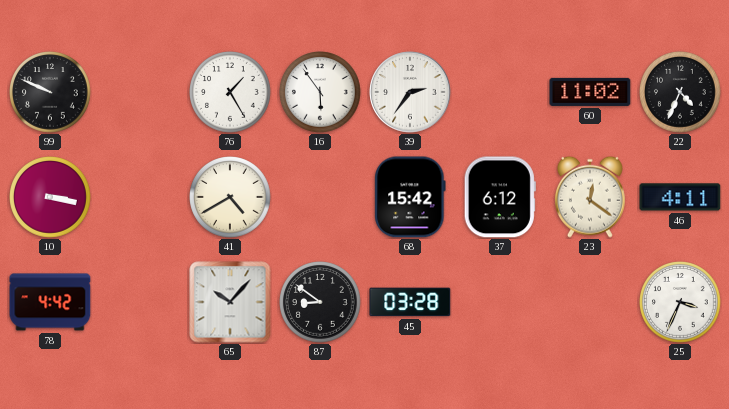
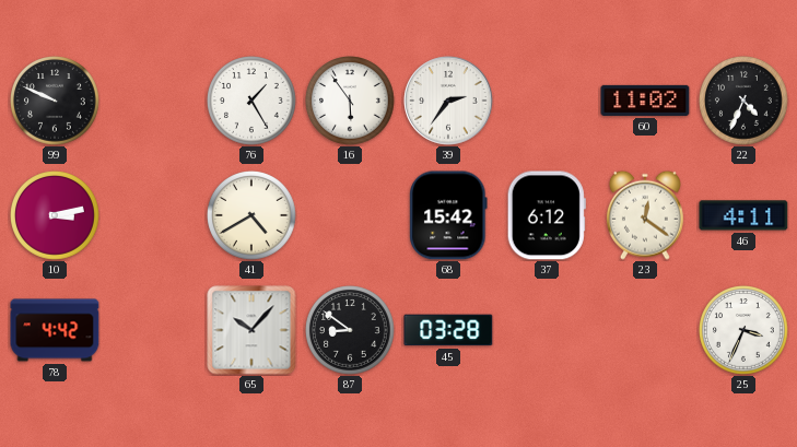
10: 3:17 -> 3:13
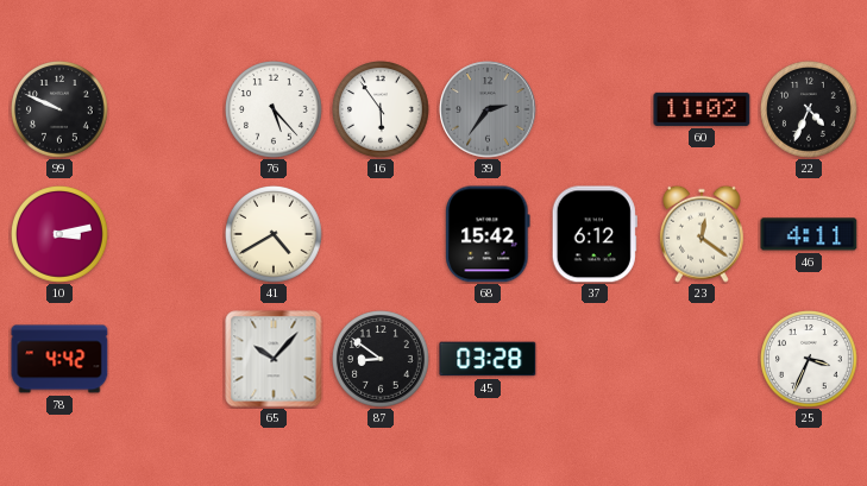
76: 1:25 -> 5:23
39 dial: white -> grey
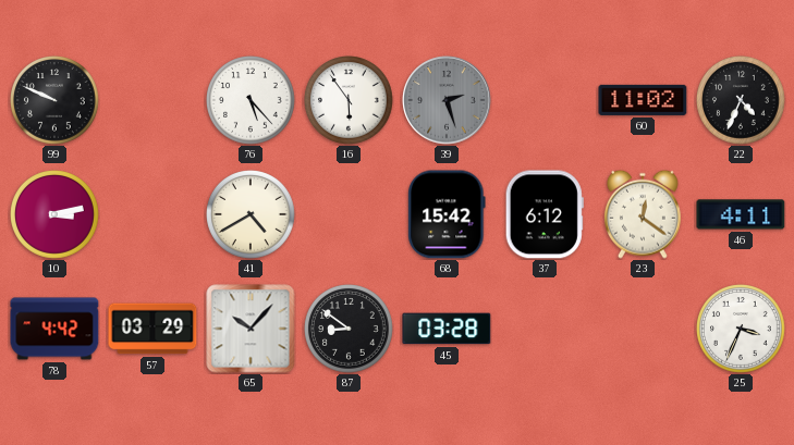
39: 2:36 -> 2:27
57: none -> 03:29
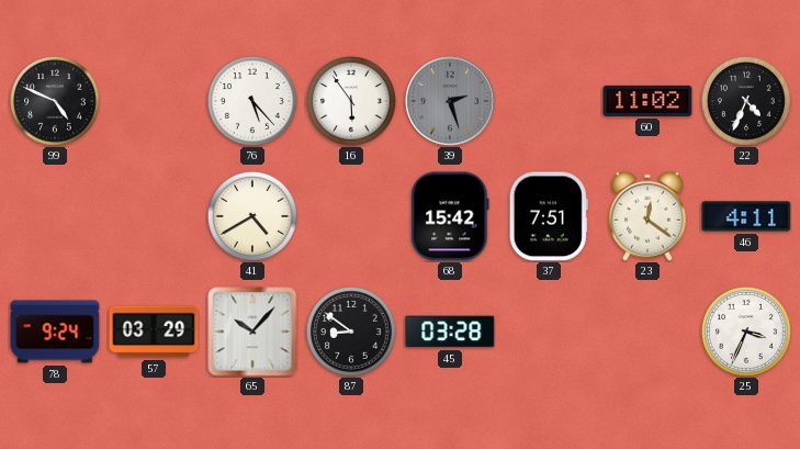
99: 9:49 -> 4:49
10: 3:13 -> none
37: 6:12 -> 7:51
78: 4:42 -> 9:24
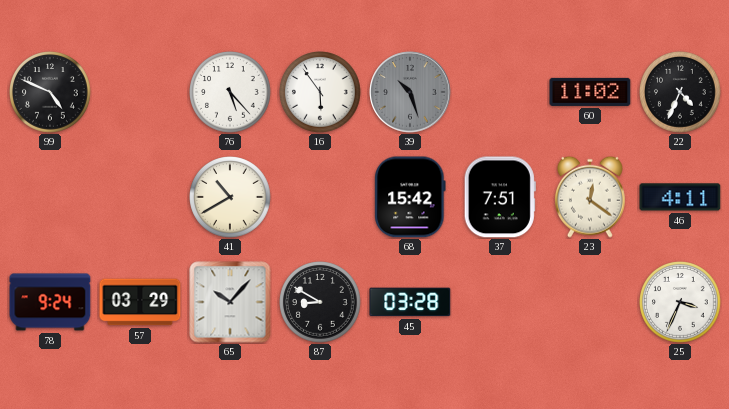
39: 2:27 -> 10:27
41: 4:40 -> 10:40
87: 8:51 -> 8:50
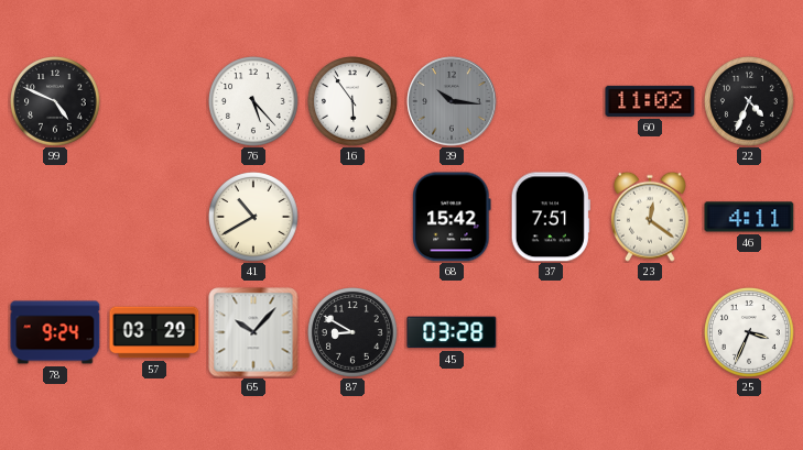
39: 10:27 -> 10:16
